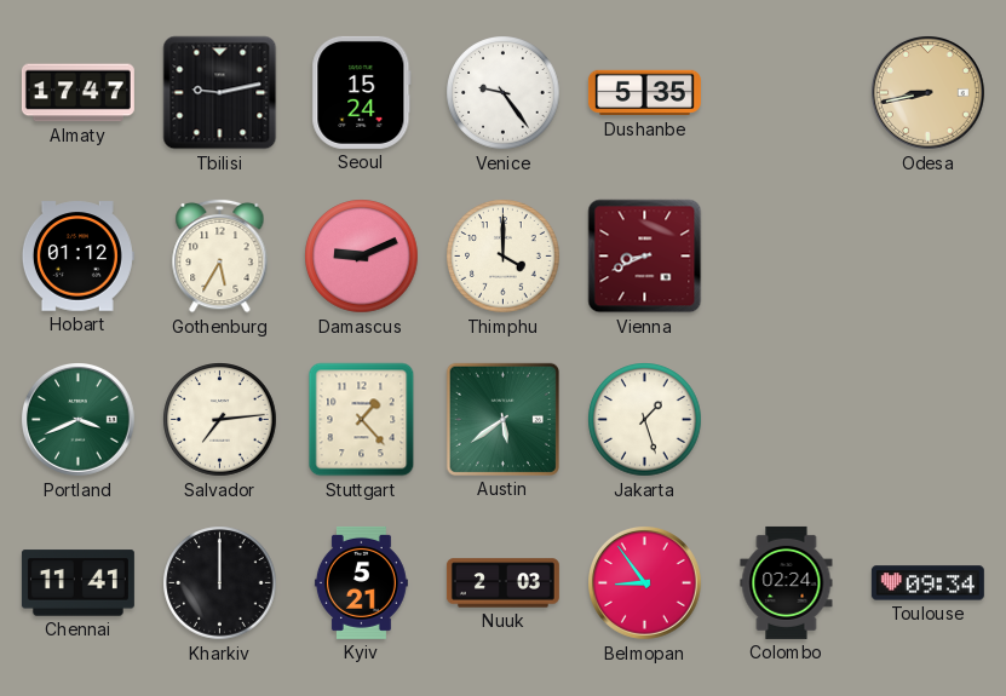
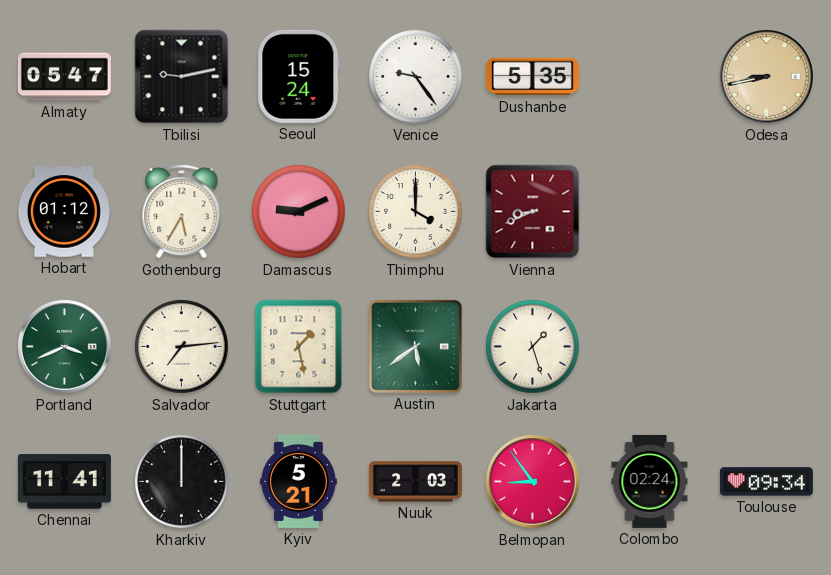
Almaty: 17:47 -> 05:47
Stuttgart: 1:23 -> 1:28
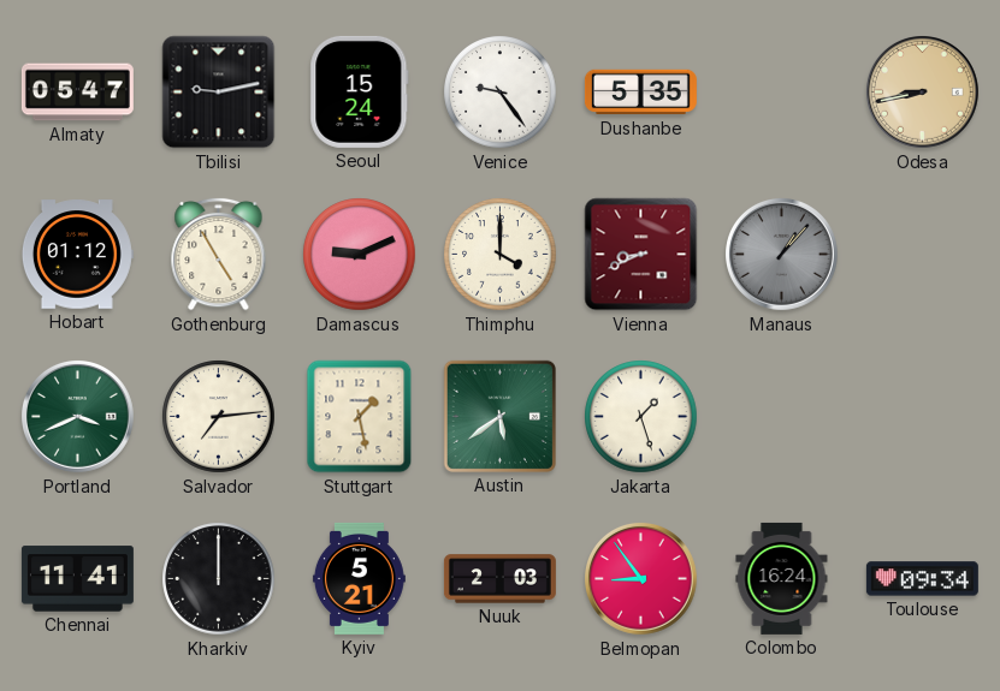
Gothenburg: 5:35 -> 4:55
Manaus: none -> 1:07
Colombo: 02:24 -> 16:24
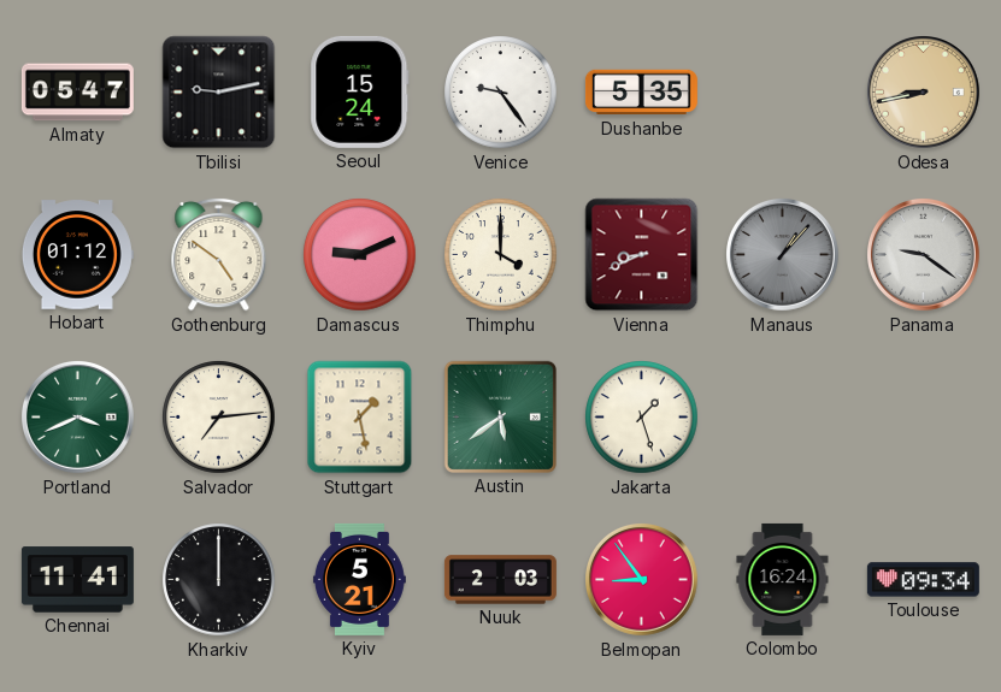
Gothenburg: 4:55 -> 4:51
Panama: none -> 9:21
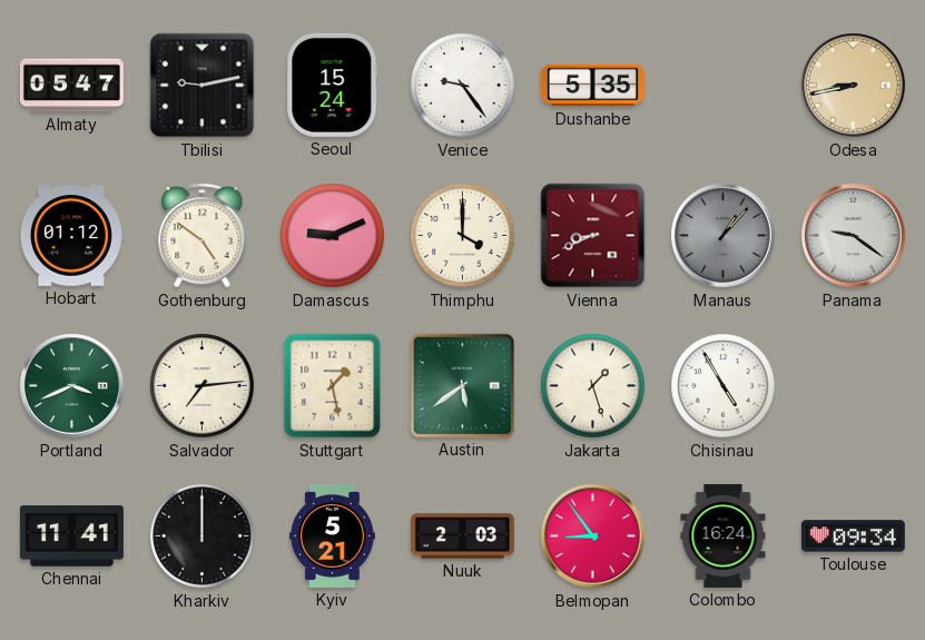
Chisinau: none -> 4:55
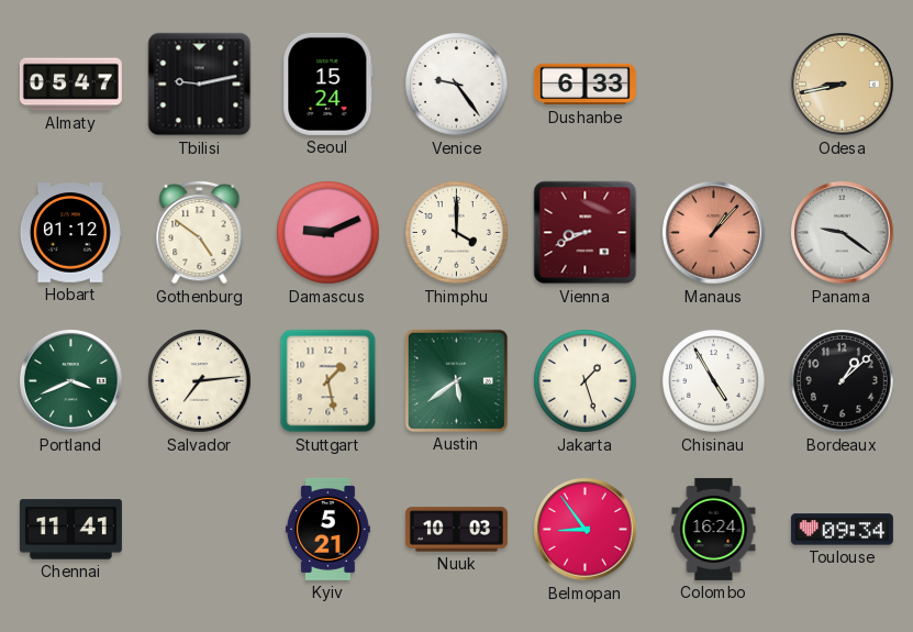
Dushanbe: 5:35 -> 6:33
Manaus dial: grey -> salmon
Bordeaux: none -> 1:08
Kharkiv: 12:00 -> none
Nuuk: 2:03 -> 10:03
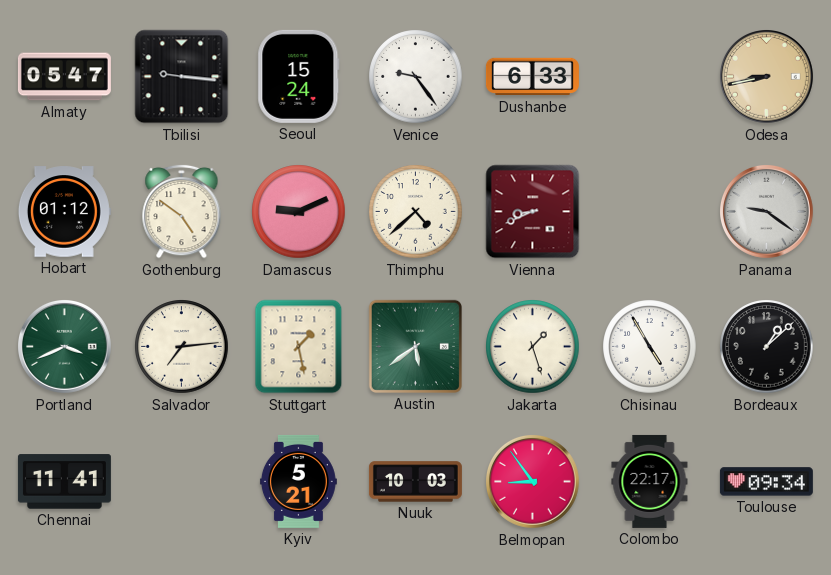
Tbilisi: 9:13 -> 9:16
Thimphu: 4:00 -> 4:38
Manaus: 1:07 -> none
Colombo: 16:24 -> 22:17
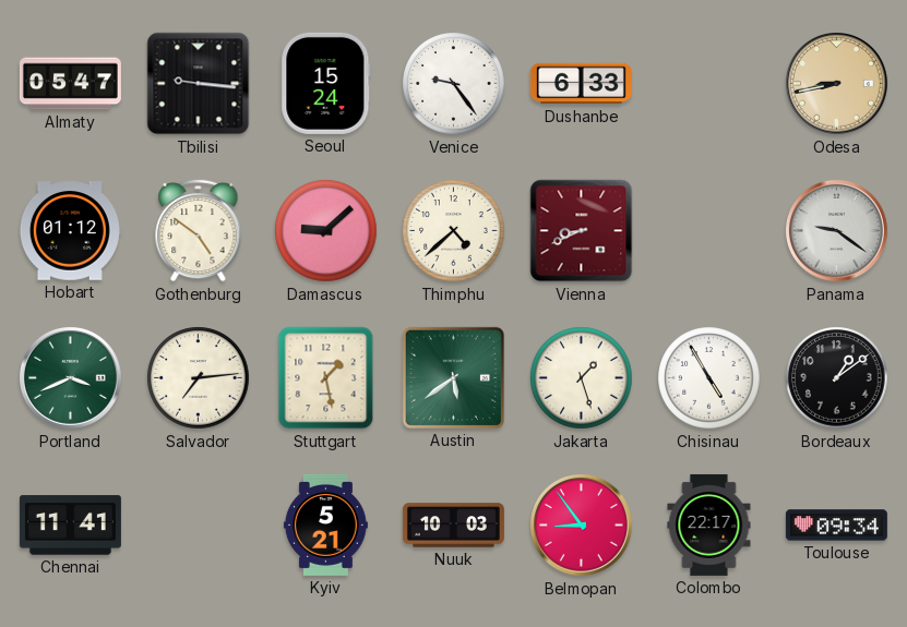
Damascus: 9:11 -> 9:08
Bordeaux: 1:08 -> 1:09
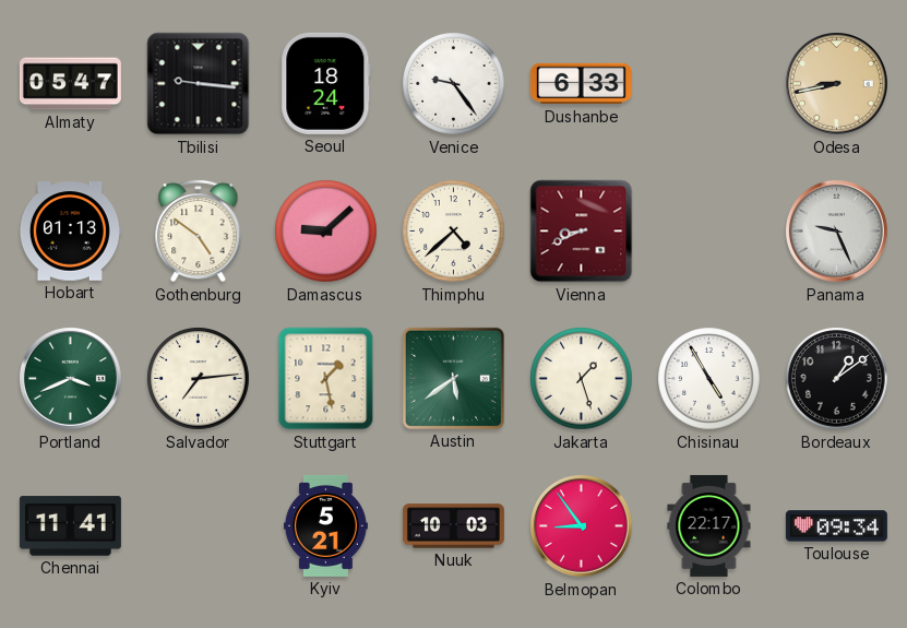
Seoul: 15:24 -> 18:24
Hobart: 01:12 -> 01:13
Panama: 9:21 -> 9:26
